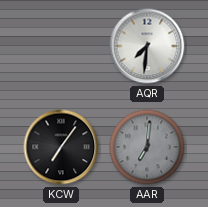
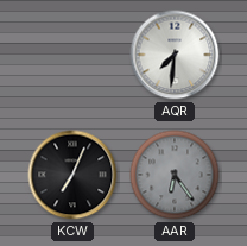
KCW: 7:06 -> 7:04
AAR: 7:01 -> 6:24
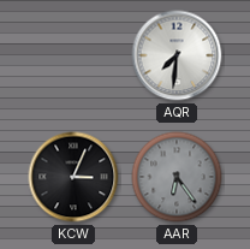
KCW: 7:04 -> 3:04
